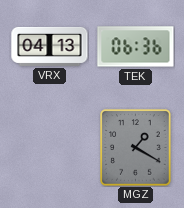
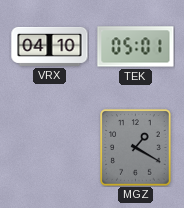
VRX: 04:13 -> 04:10
TEK: 06:36 -> 05:01
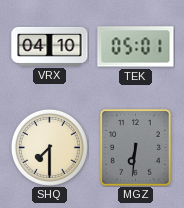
SHQ: none -> 7:30
MGZ: 1:20 -> 6:31
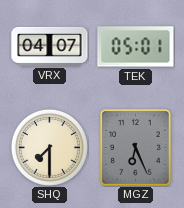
VRX: 04:10 -> 04:07
MGZ: 6:31 -> 6:26
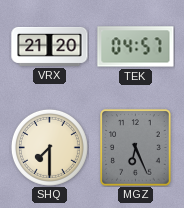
VRX: 04:07 -> 21:20
TEK: 05:01 -> 04:57
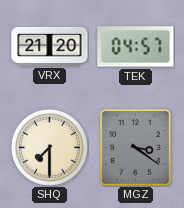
MGZ: 6:26 -> 3:21
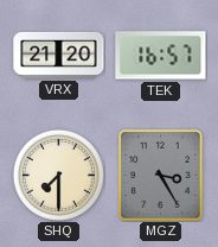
TEK: 04:57 -> 16:57
MGZ: 3:21 -> 3:25
